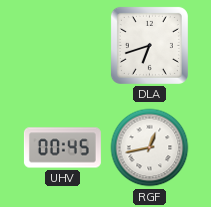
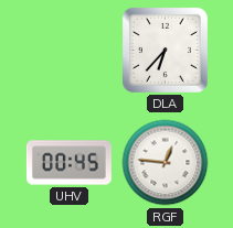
DLA: 6:42 -> 6:37
RGF: 12:43 -> 12:46
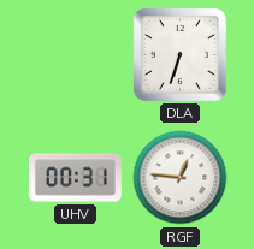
DLA: 6:37 -> 6:33
UHV: 00:45 -> 00:31
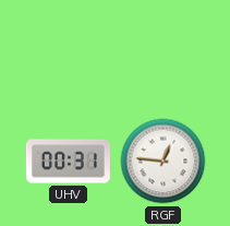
DLA: 6:33 -> none
